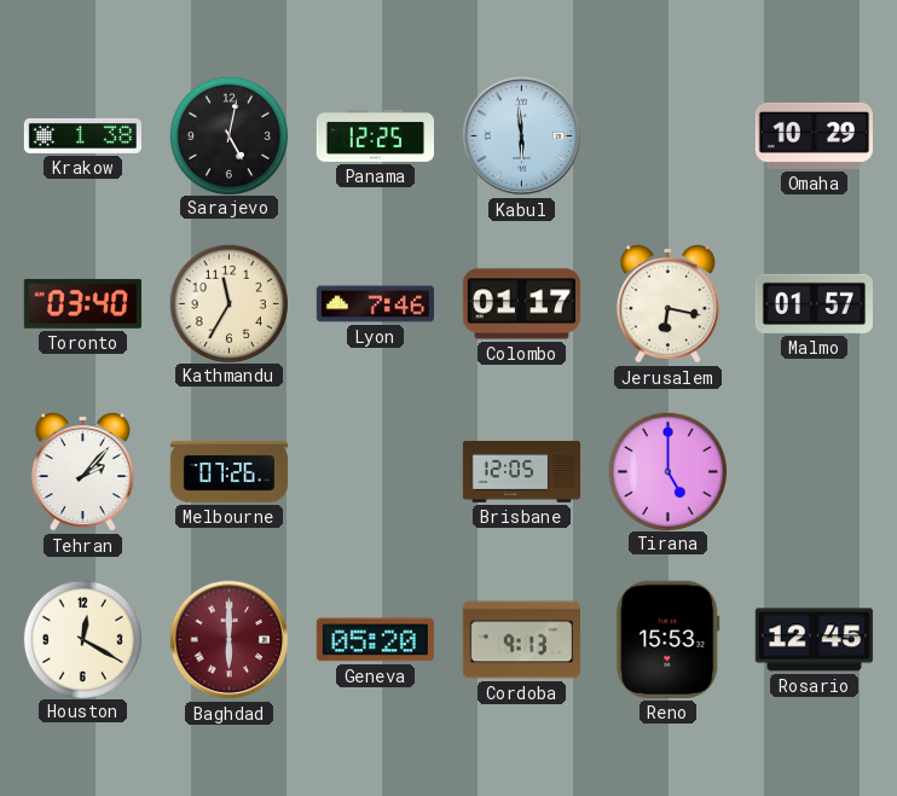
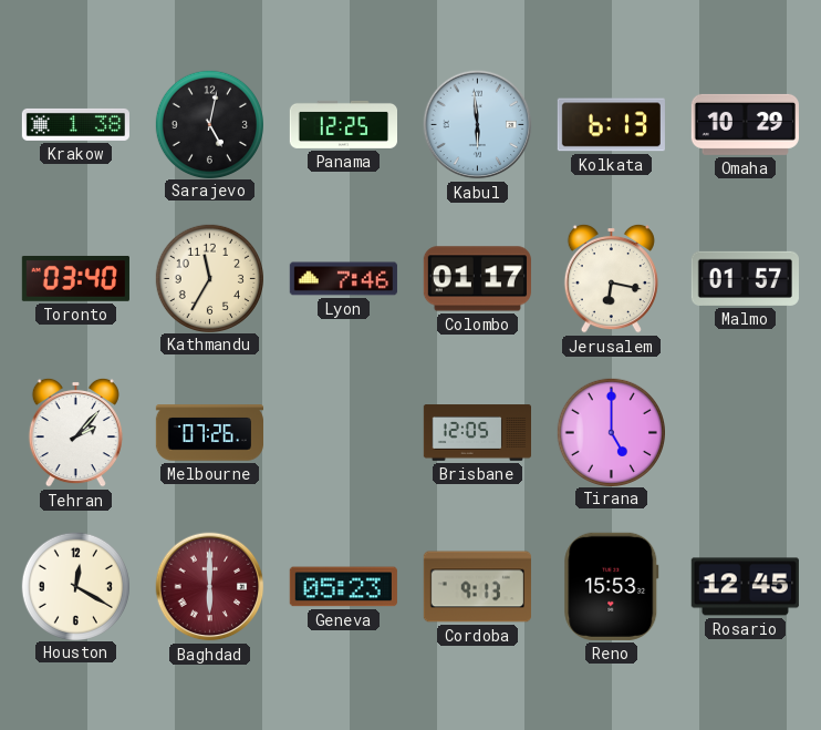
Kolkata: none -> 6:13
Geneva: 05:20 -> 05:23
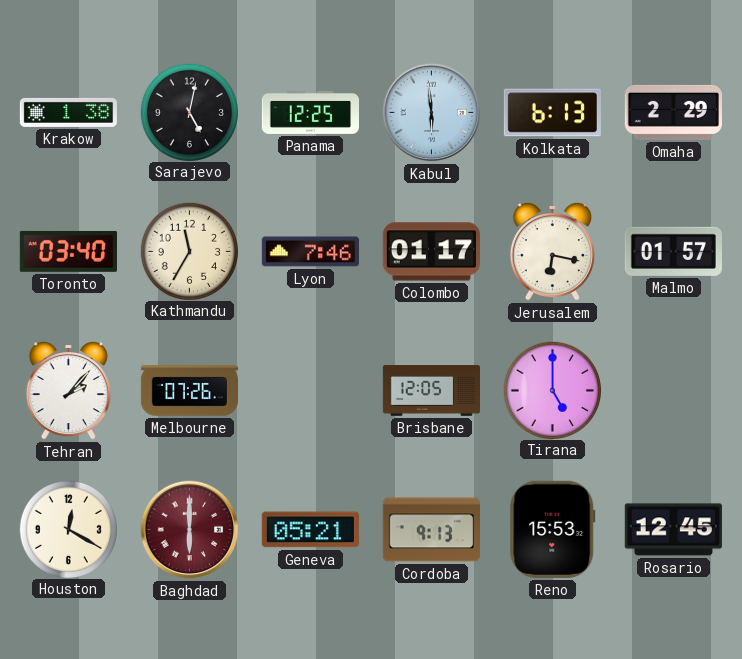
Omaha: 10:29 -> 2:29
Geneva: 05:23 -> 05:21
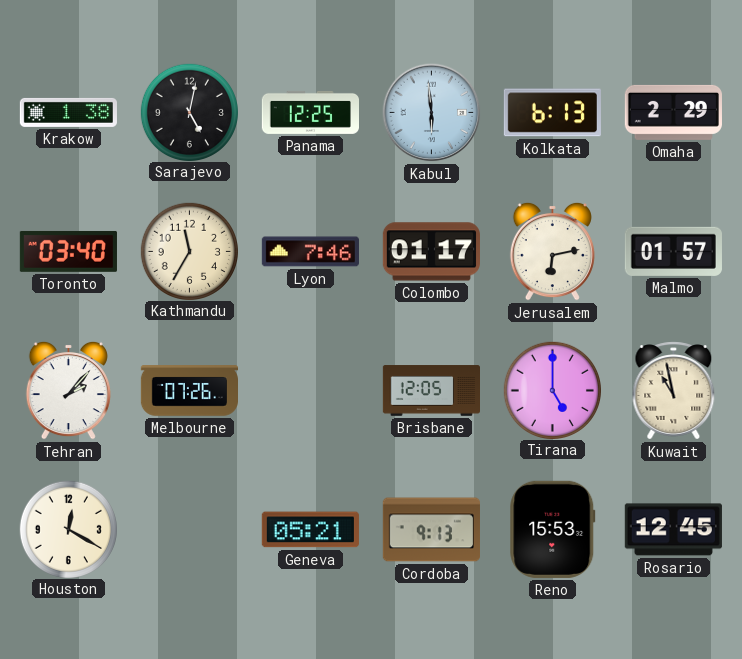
Jerusalem: 6:17 -> 6:13
Kuwait: none -> 10:58
Baghdad: 6:00 -> none
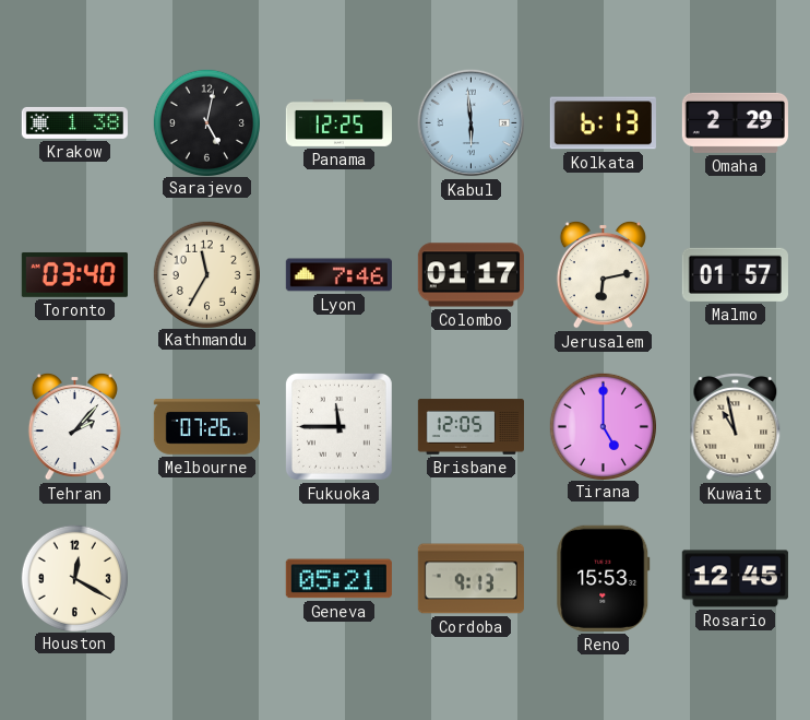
Fukuoka: none -> 11:45
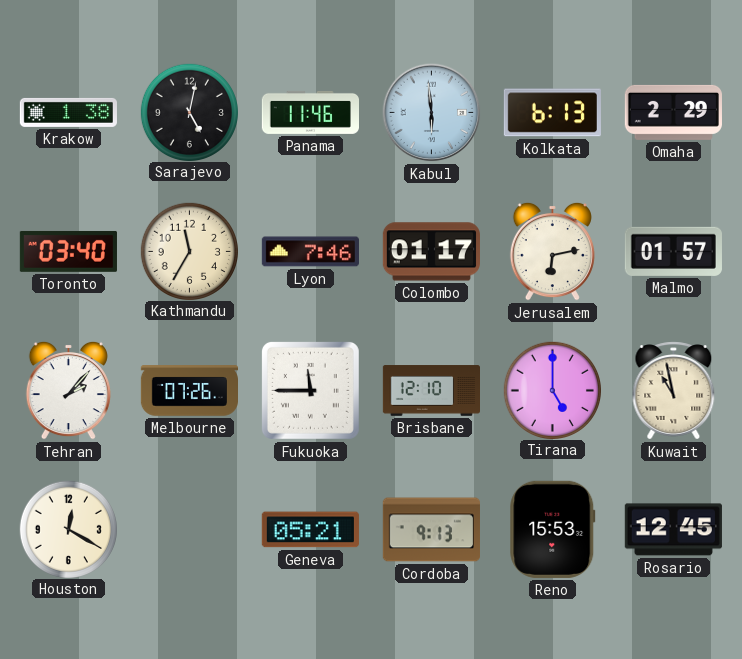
Panama: 12:25 -> 11:46
Brisbane: 12:05 -> 12:10
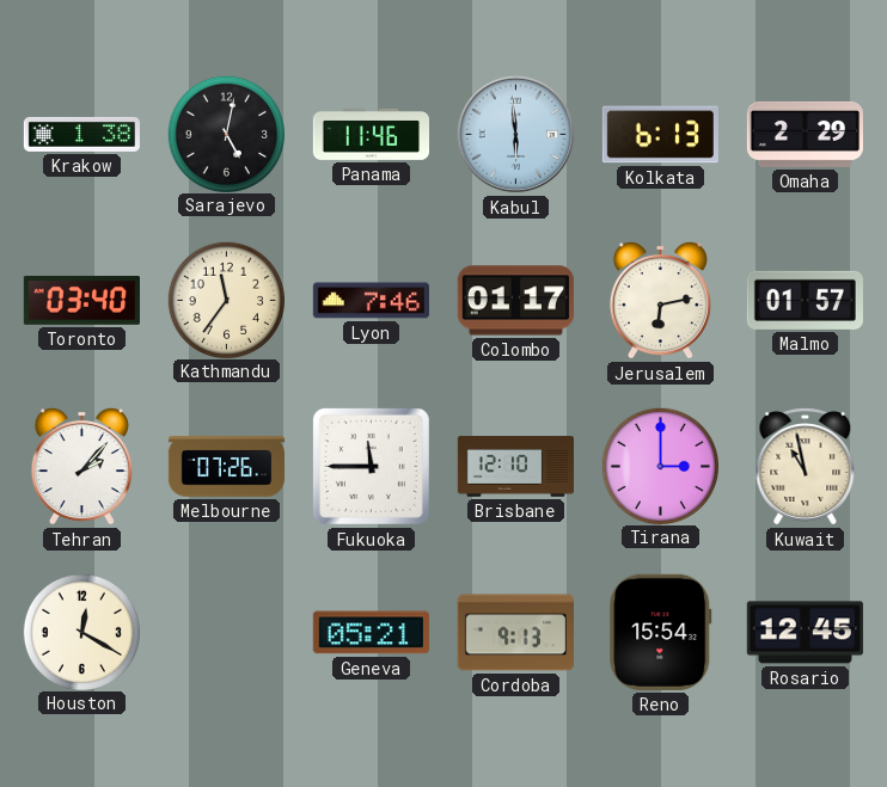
Kathmandu: 11:35 -> 11:36
Tirana: 5:00 -> 3:00
Reno: 15:53 -> 15:54
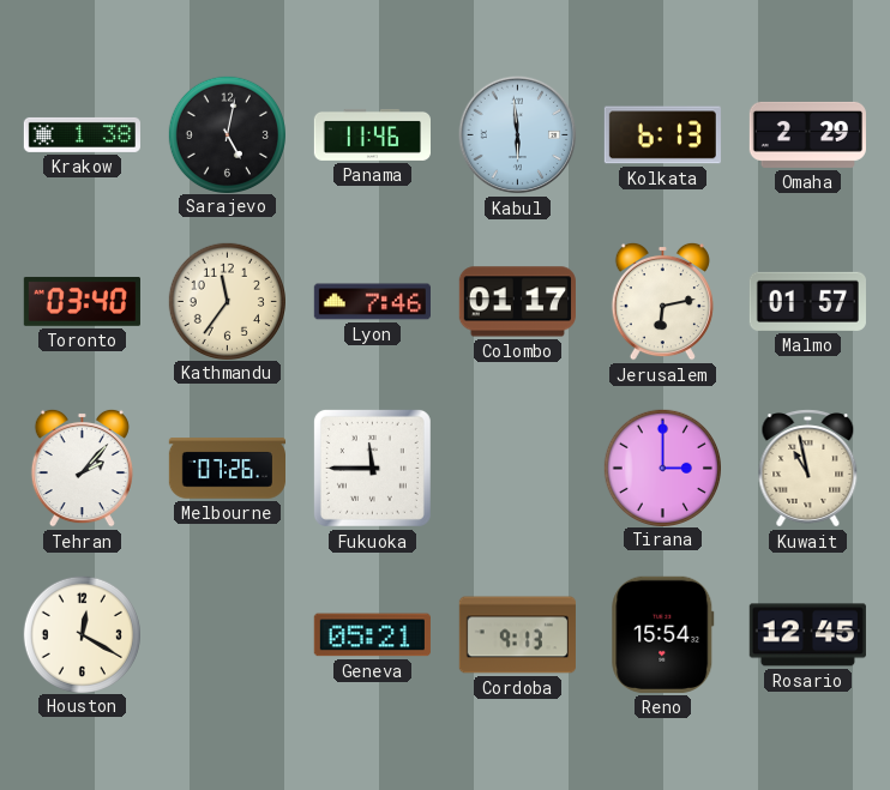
Brisbane: 12:10 -> none
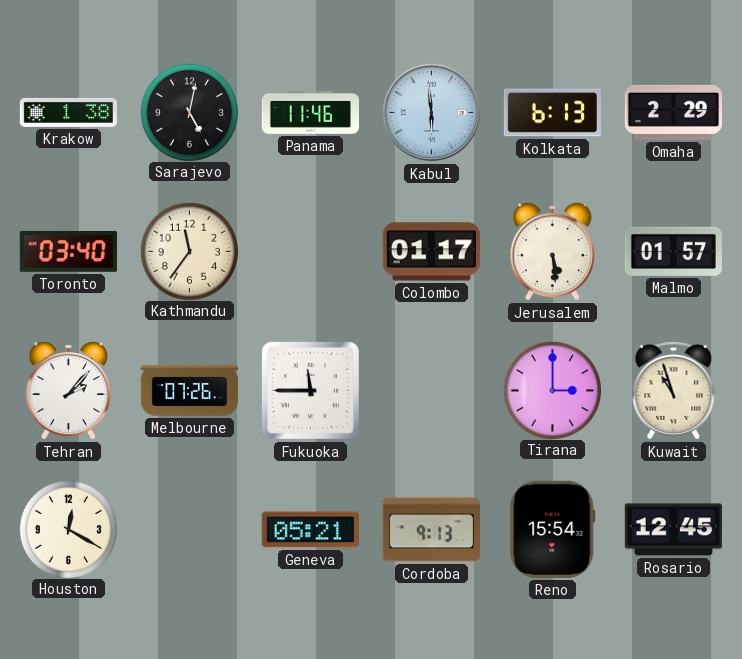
Lyon: 7:46 -> none
Jerusalem: 6:13 -> 5:29
Kuwait: 10:58 -> 10:57
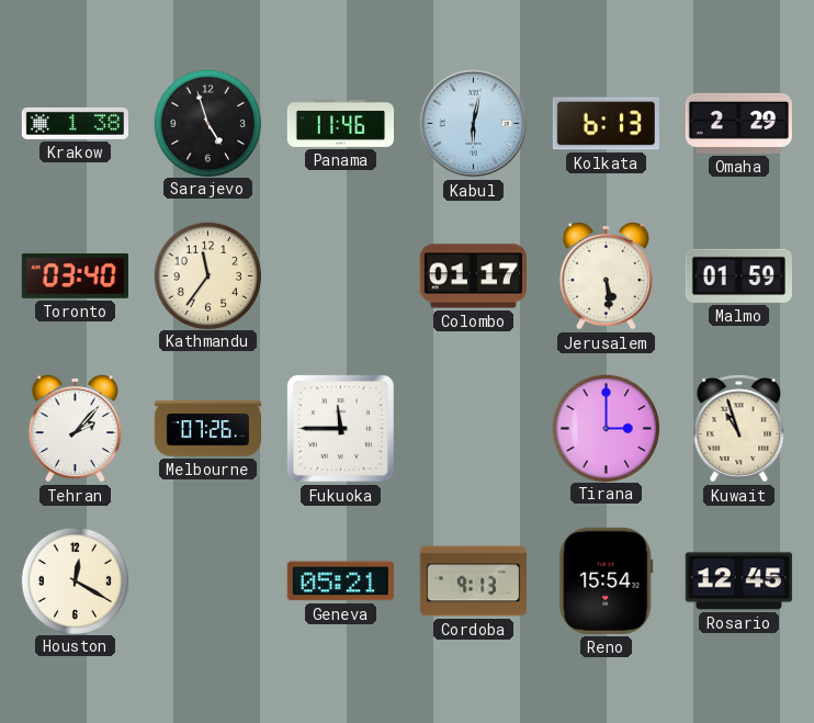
Sarajevo: 5:02 -> 4:57
Kabul: 5:59 -> 6:02
Malmo: 01:57 -> 01:59
